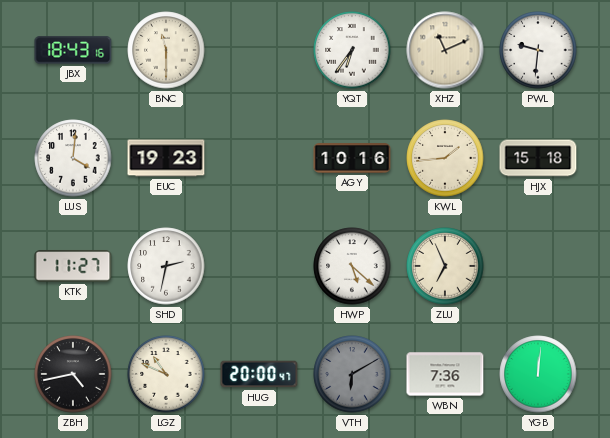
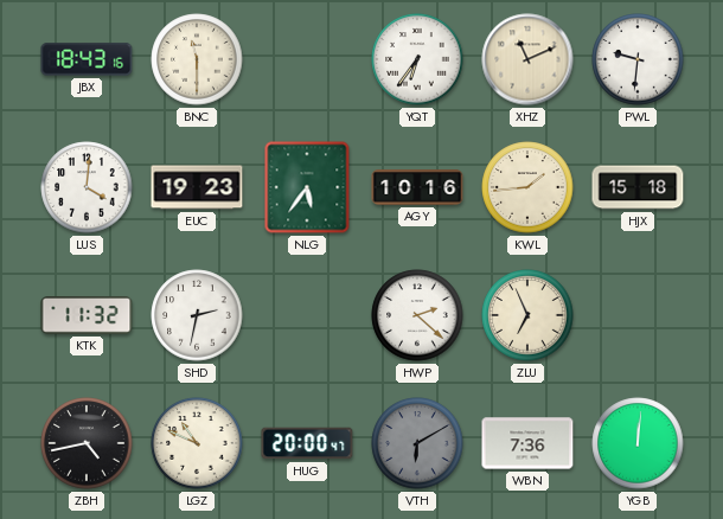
NLG: none -> 5:36
KTK: 11:27 -> 11:32
HWP: 5:22 -> 2:22
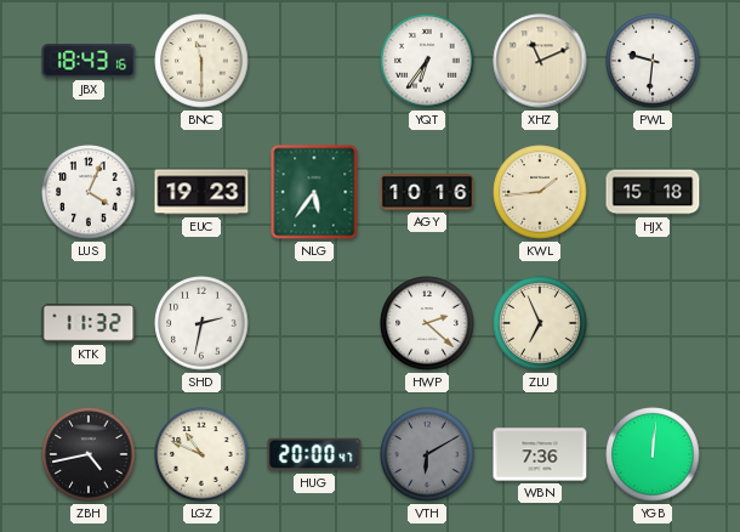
LUS: 4:01 -> 4:04
